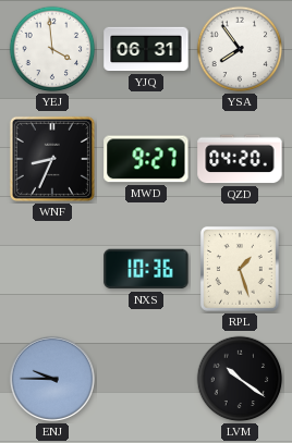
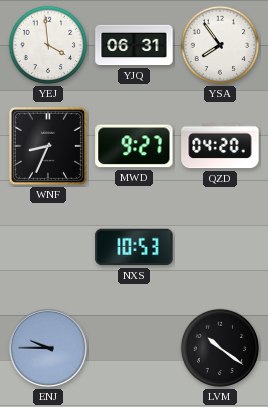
NXS: 10:36 -> 10:53
RPL: 1:27 -> none
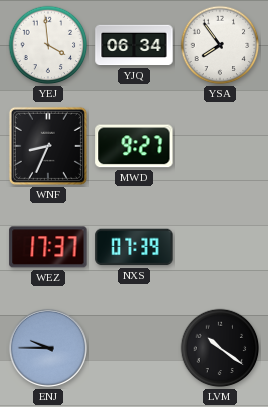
YJQ: 06:31 -> 06:34
QZD: 04:20 -> none
WEZ: none -> 17:37
NXS: 10:53 -> 07:39
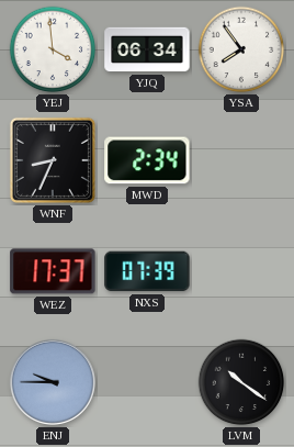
MWD: 9:27 -> 2:34
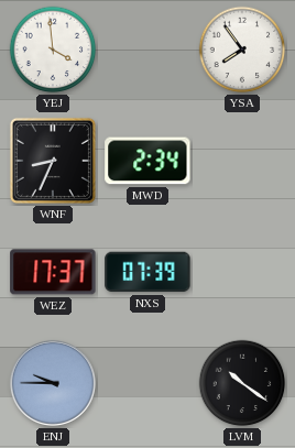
YJQ: 06:34 -> none
